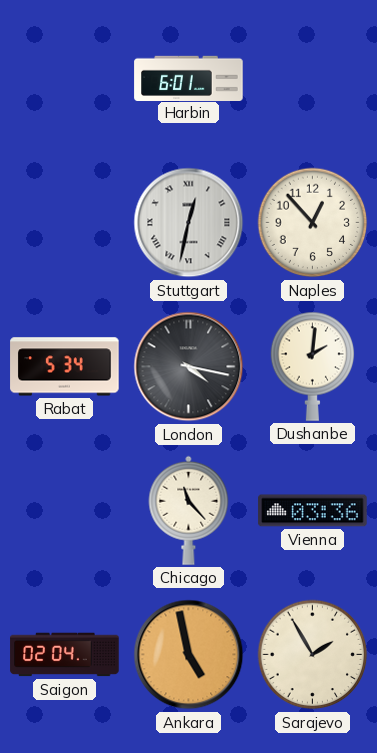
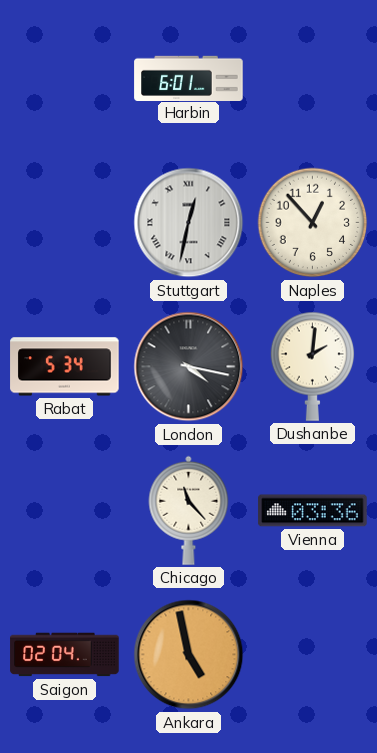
Sarajevo: 1:55 -> none
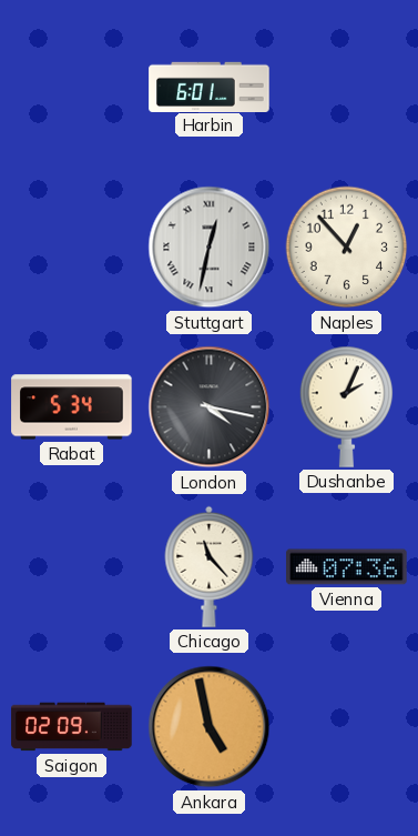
Dushanbe: 2:01 -> 2:04
Vienna: 03:36 -> 07:36
Saigon: 02:04 -> 02:09
